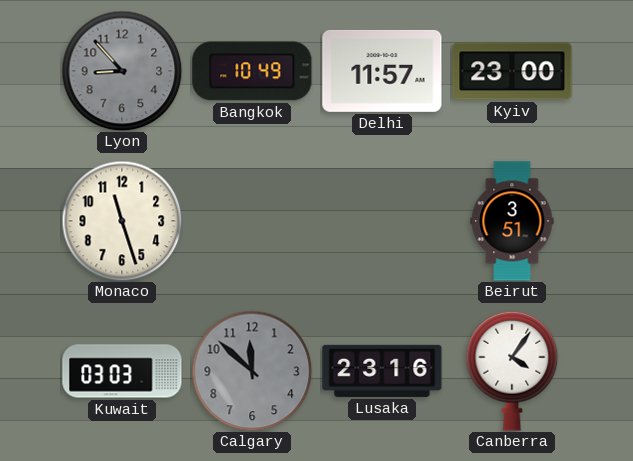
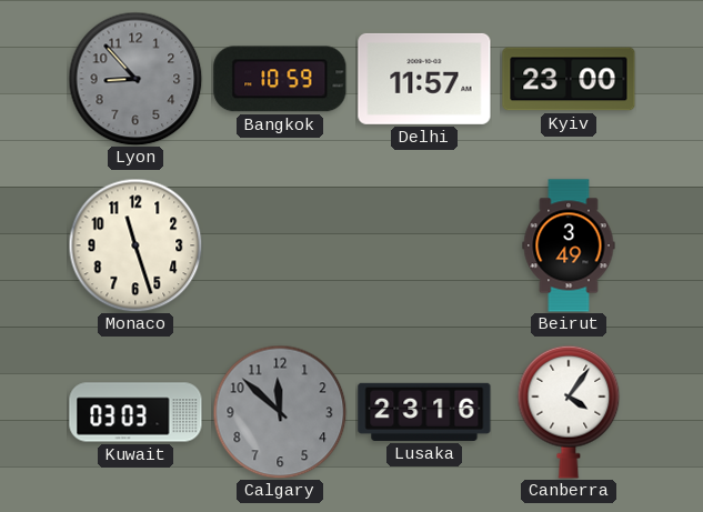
Bangkok: 10:49 -> 10:59
Beirut: 3:51 -> 3:49
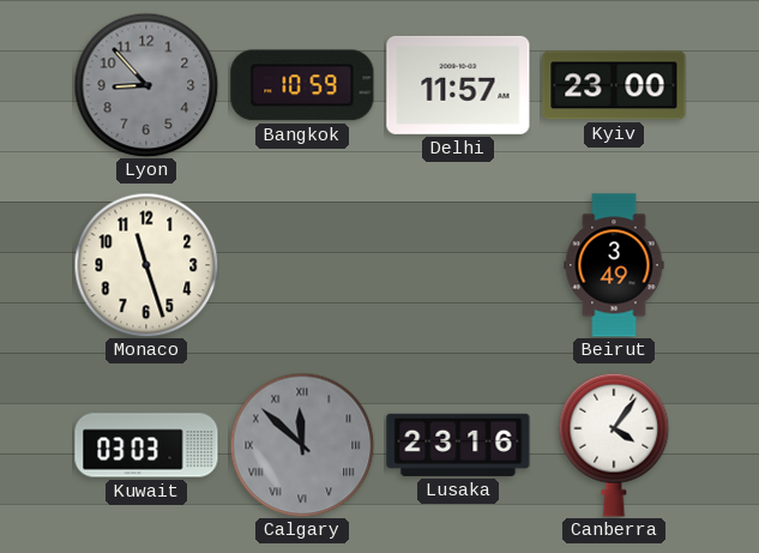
Calgary numerals: Arabic -> Roman
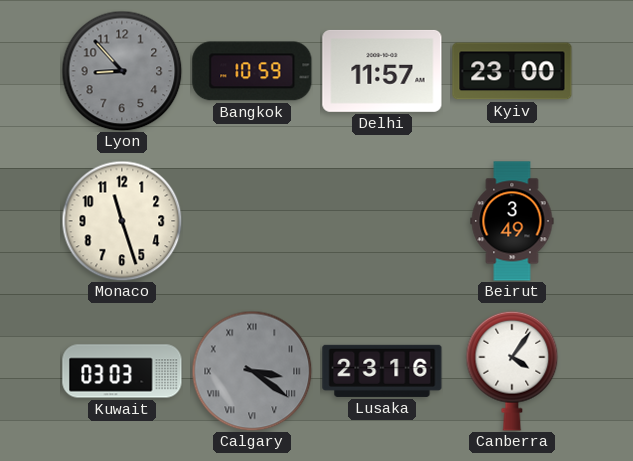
Calgary: 11:52 -> 3:21
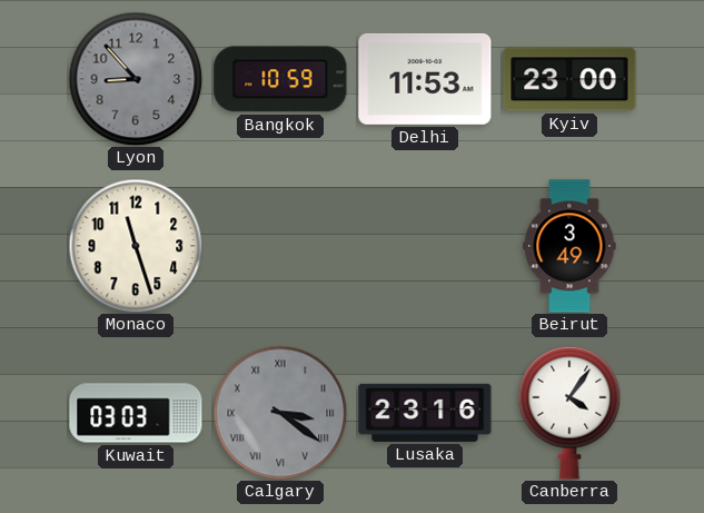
Delhi: 11:57 -> 11:53
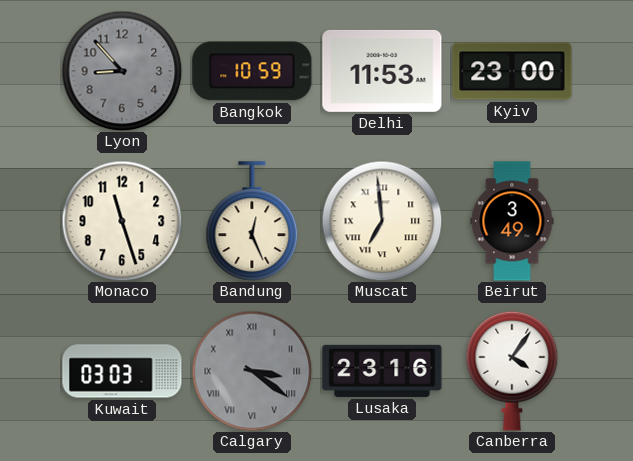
Bandung: none -> 12:26
Muscat: none -> 6:59
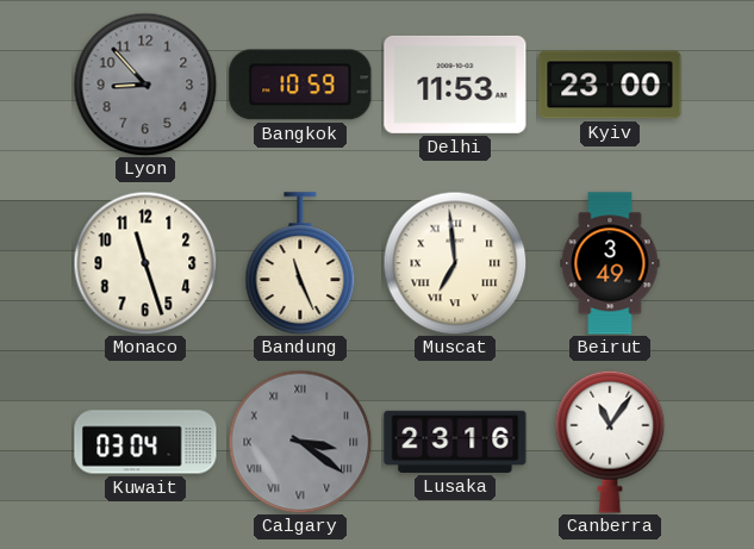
Bandung: 12:26 -> 11:26
Kuwait: 03:03 -> 03:04
Canberra: 4:06 -> 11:06
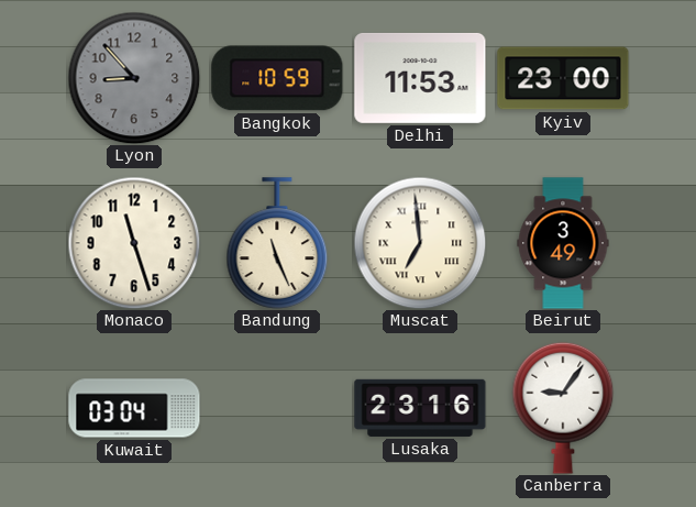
Calgary: 3:21 -> none
Canberra: 11:06 -> 9:06
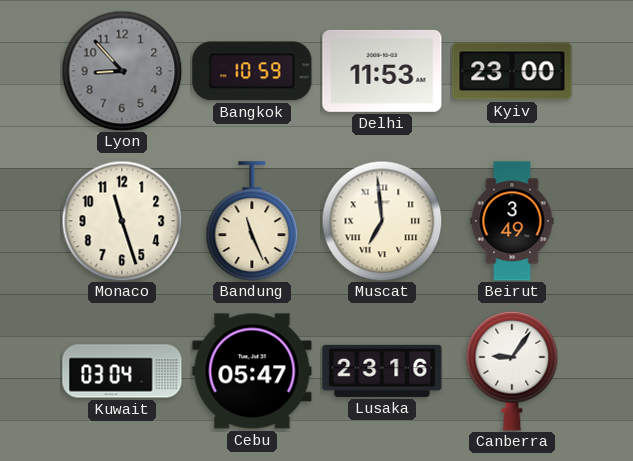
Cebu: none -> 05:47
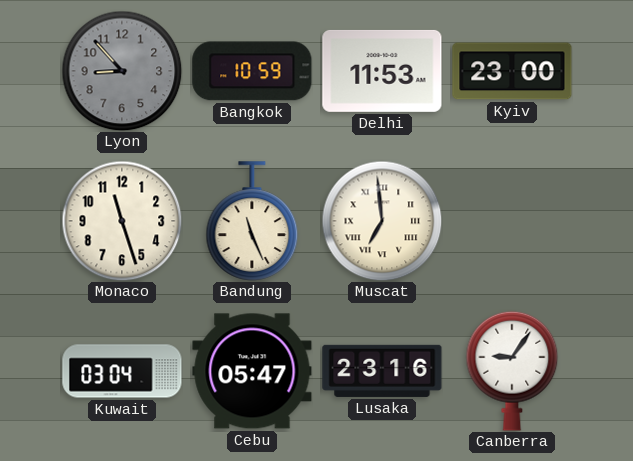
Beirut: 3:49 -> none
